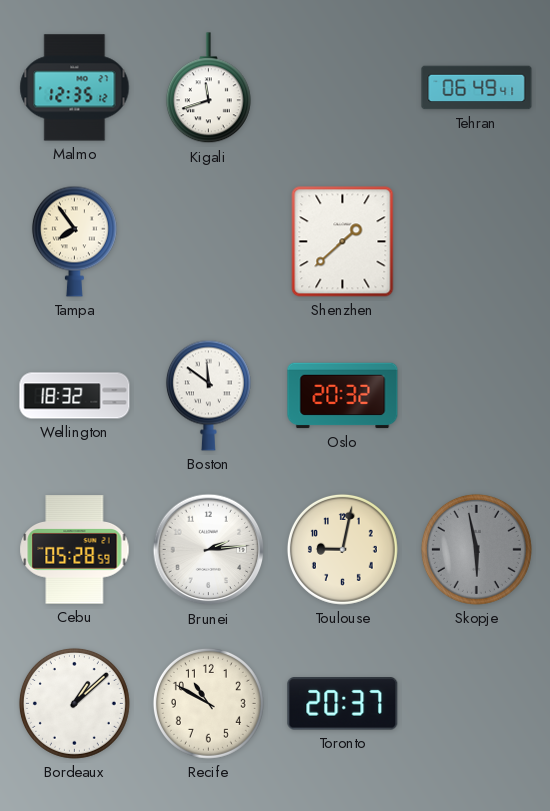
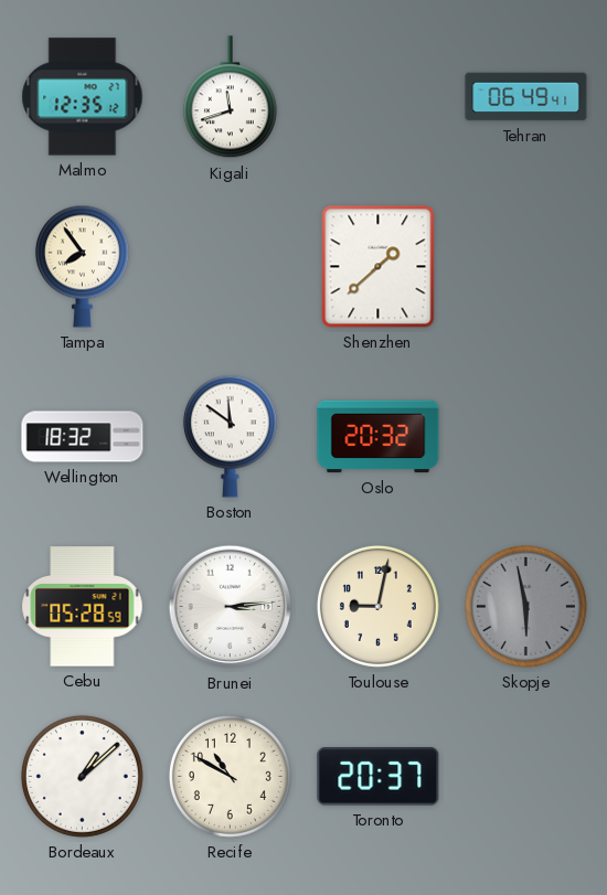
Brunei: 2:14 -> 3:14
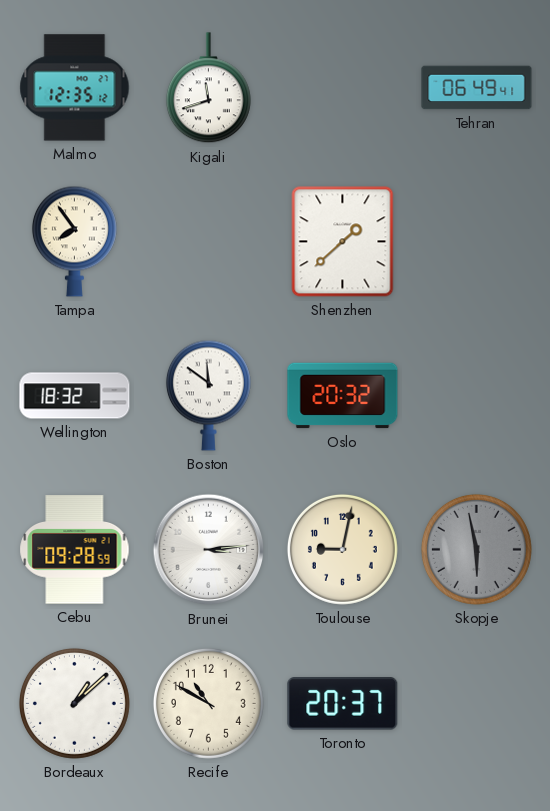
Cebu: 05:28 -> 09:28
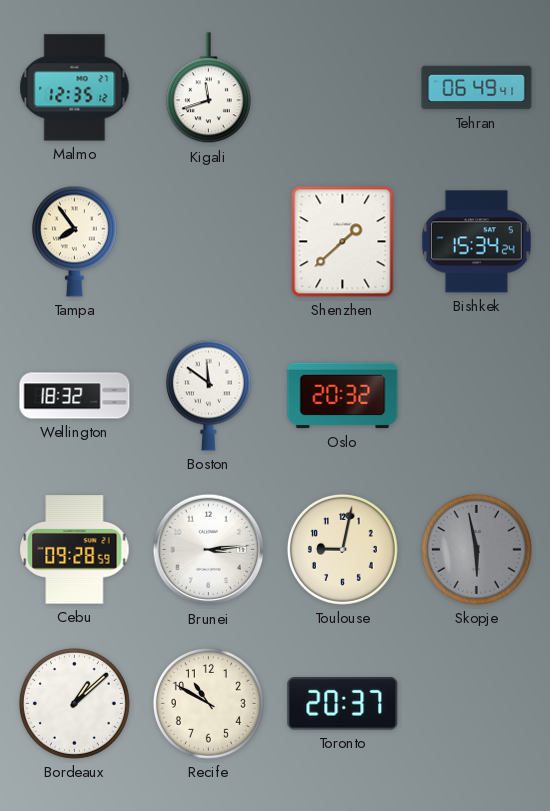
Bishkek: none -> 15:34
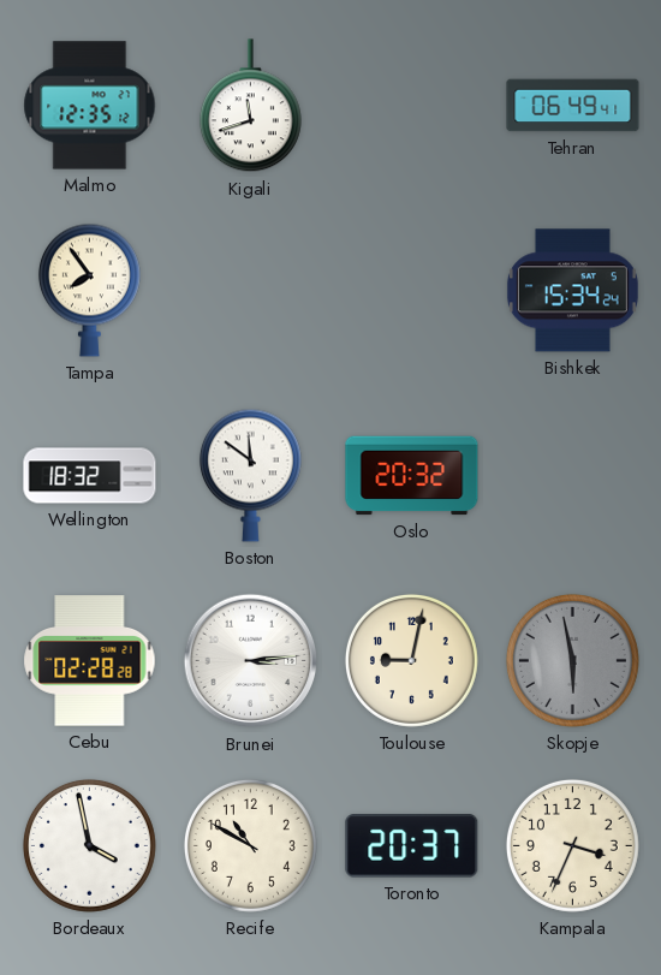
Shenzhen: 1:38 -> none
Cebu: 09:28 -> 02:28
Bordeaux: 1:08 -> 3:58
Kampala: none -> 3:34
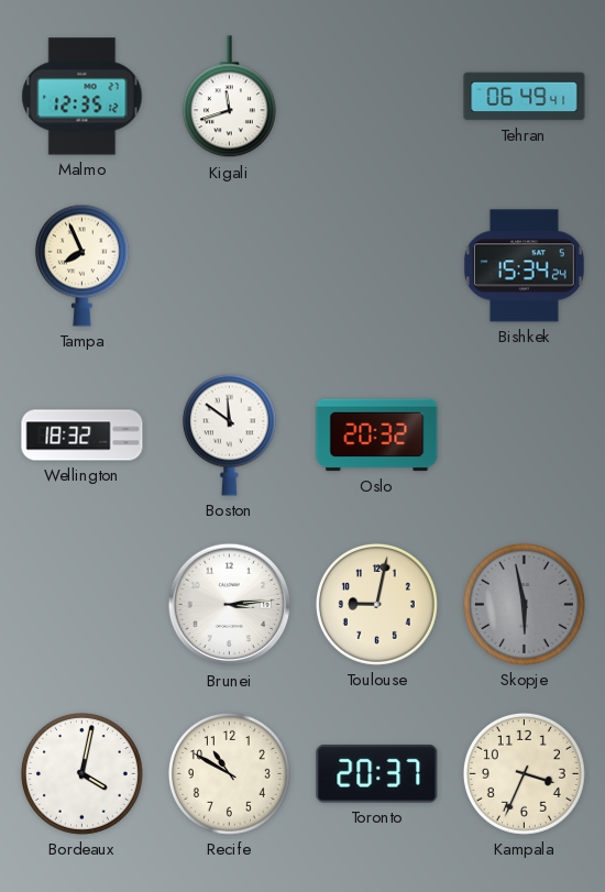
Tampa: 7:54 -> 7:56
Cebu: 02:28 -> none
Bordeaux: 3:58 -> 4:02
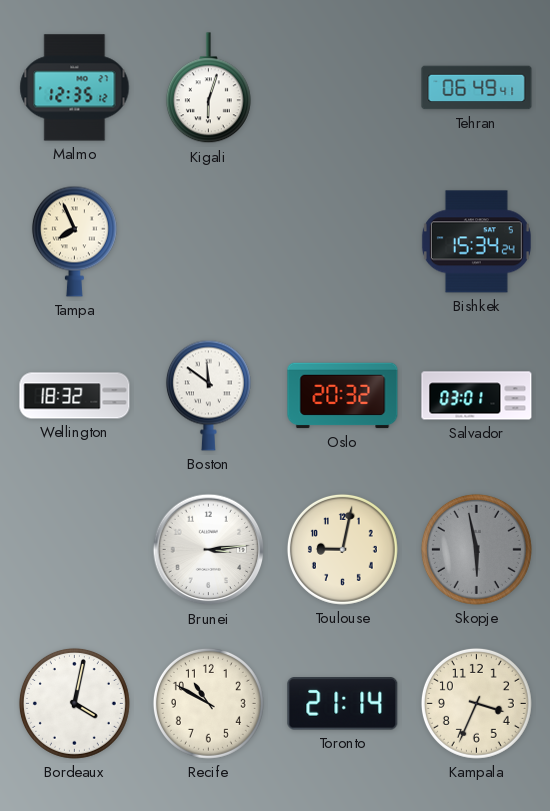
Kigali: 11:42 -> 6:03
Salvador: none -> 03:01
Toronto: 20:37 -> 21:14
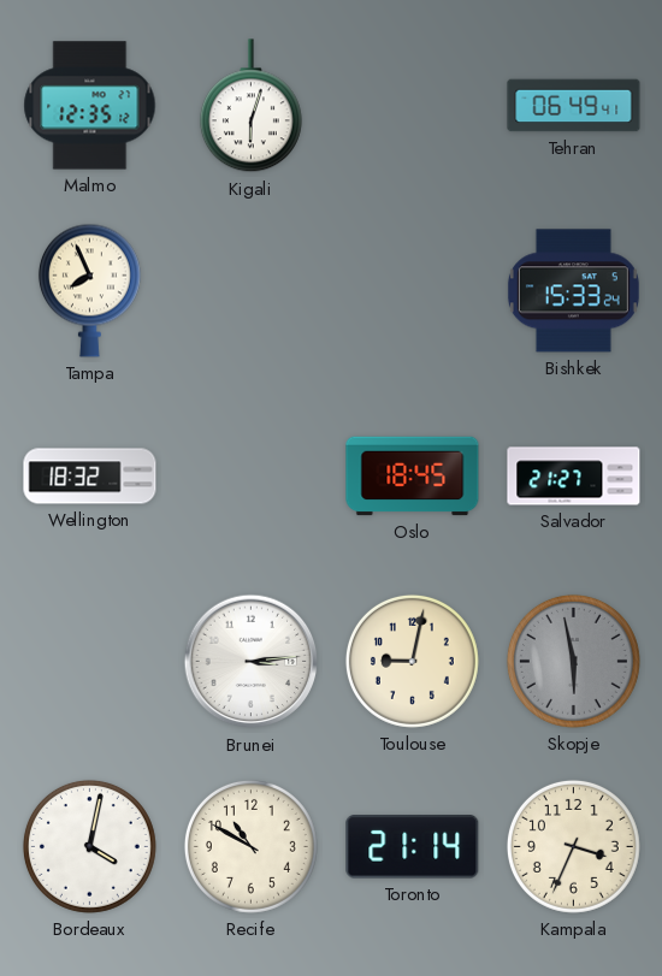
Bishkek: 15:34 -> 15:33
Boston: 11:51 -> none
Oslo: 20:32 -> 18:45
Salvador: 03:01 -> 21:27
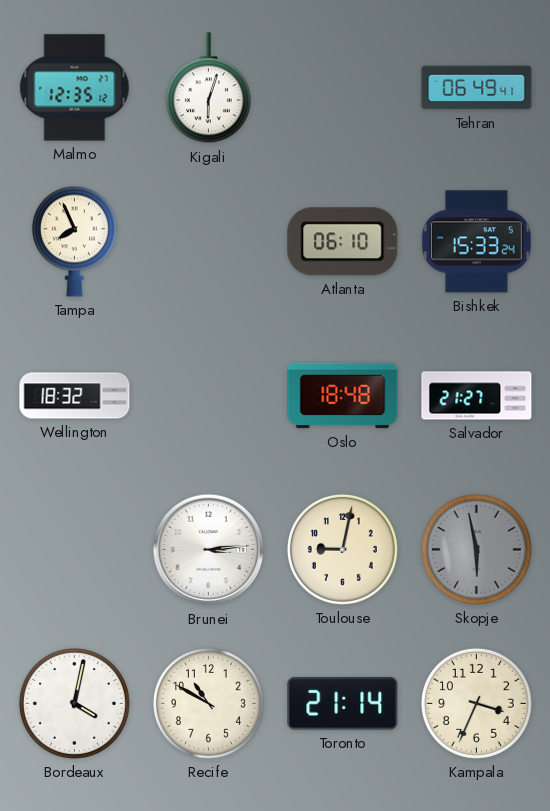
Atlanta: none -> 06:10
Oslo: 18:45 -> 18:48
